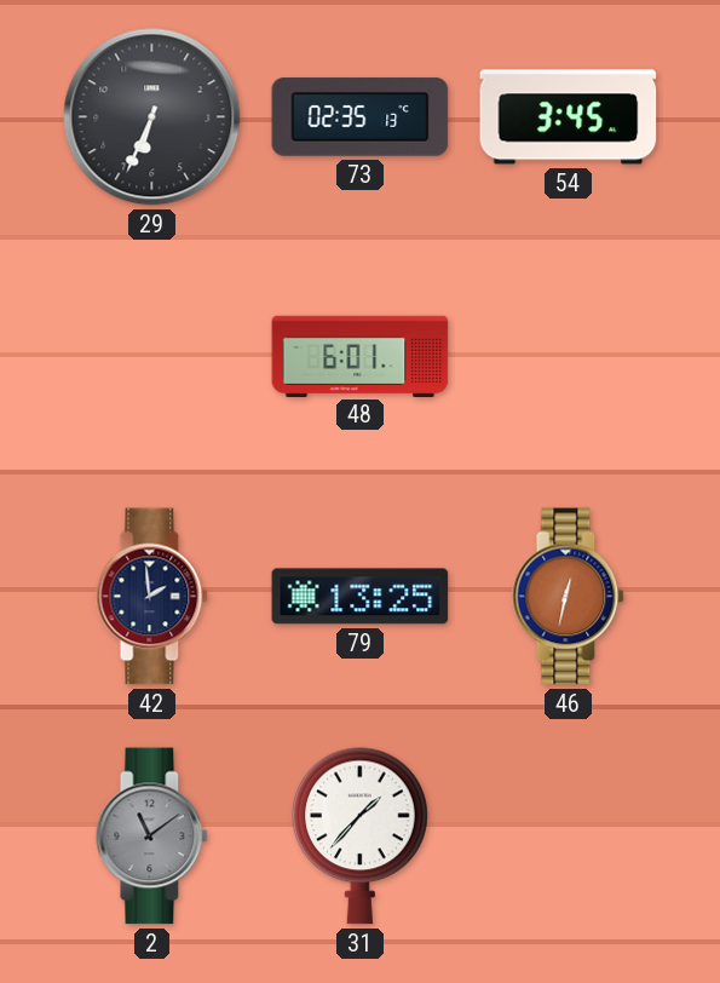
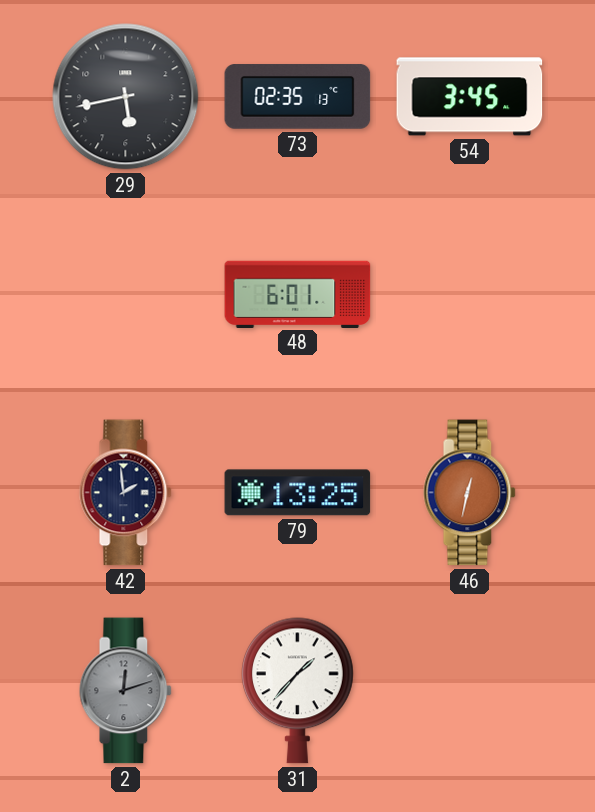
29: 6:34 -> 5:43
2: 11:09 -> 12:12
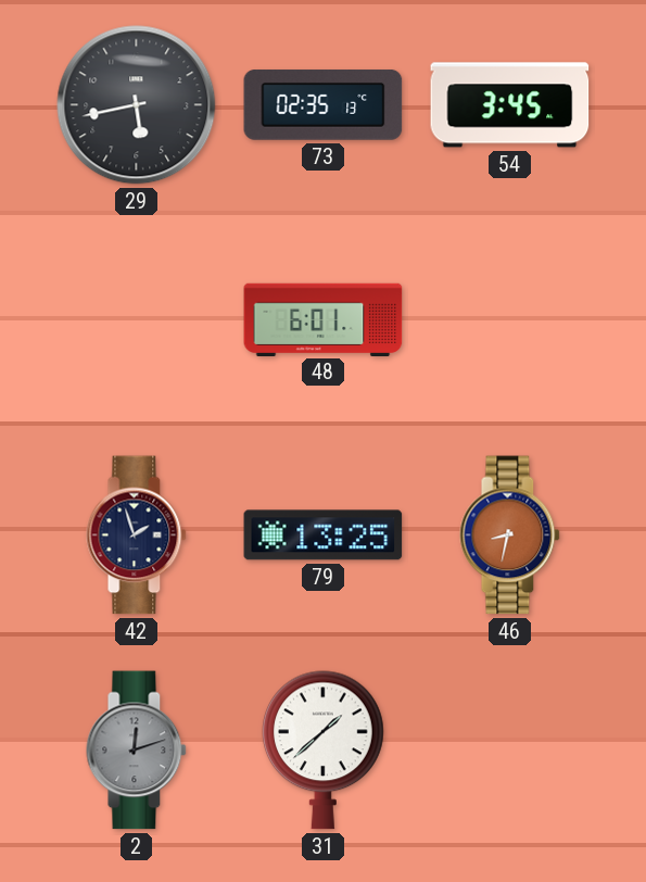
42: 1:59 -> 1:57
46: 12:32 -> 8:32
31: 1:37 -> 1:38
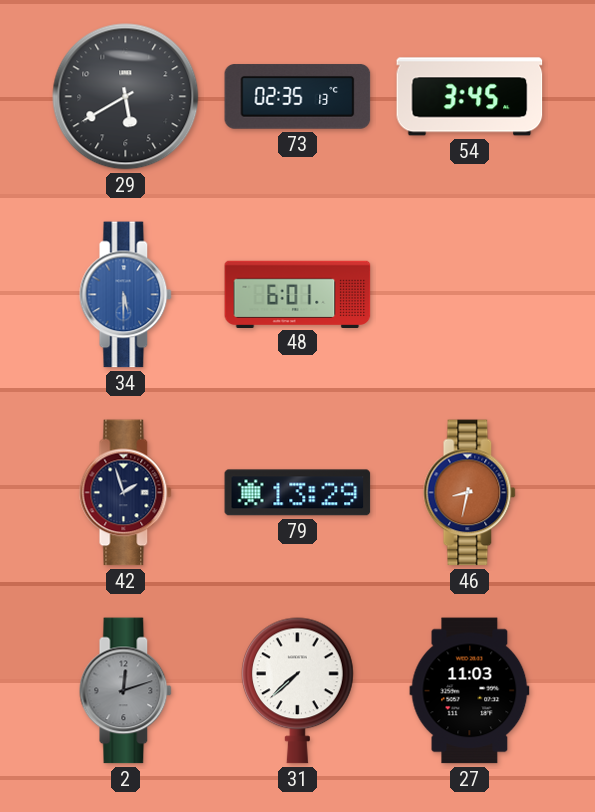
29: 5:43 -> 5:40
34: none -> 5:30
79: 13:25 -> 13:29
31: 1:38 -> 7:38
27: none -> 11:03
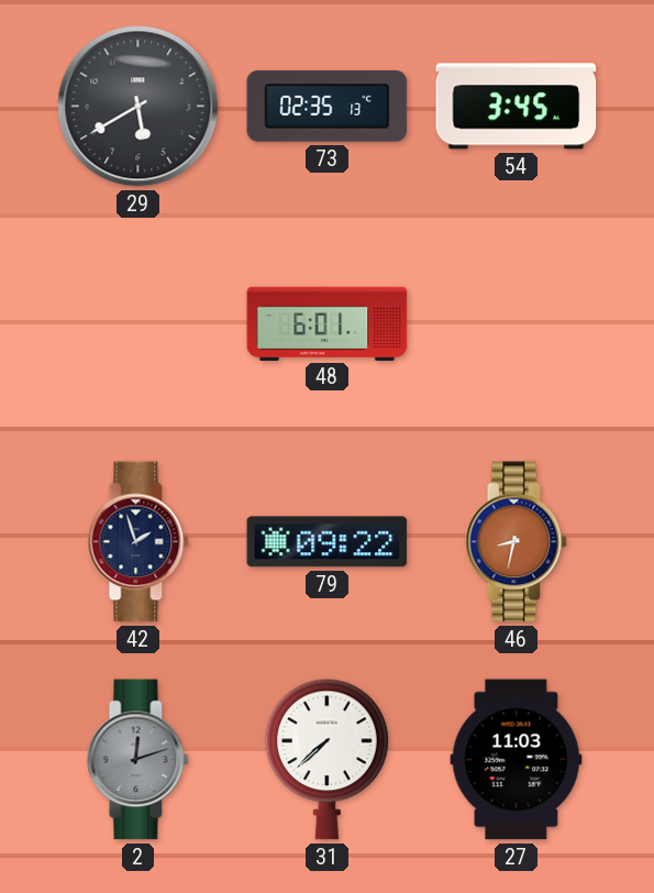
34: 5:30 -> none
79: 13:29 -> 09:22
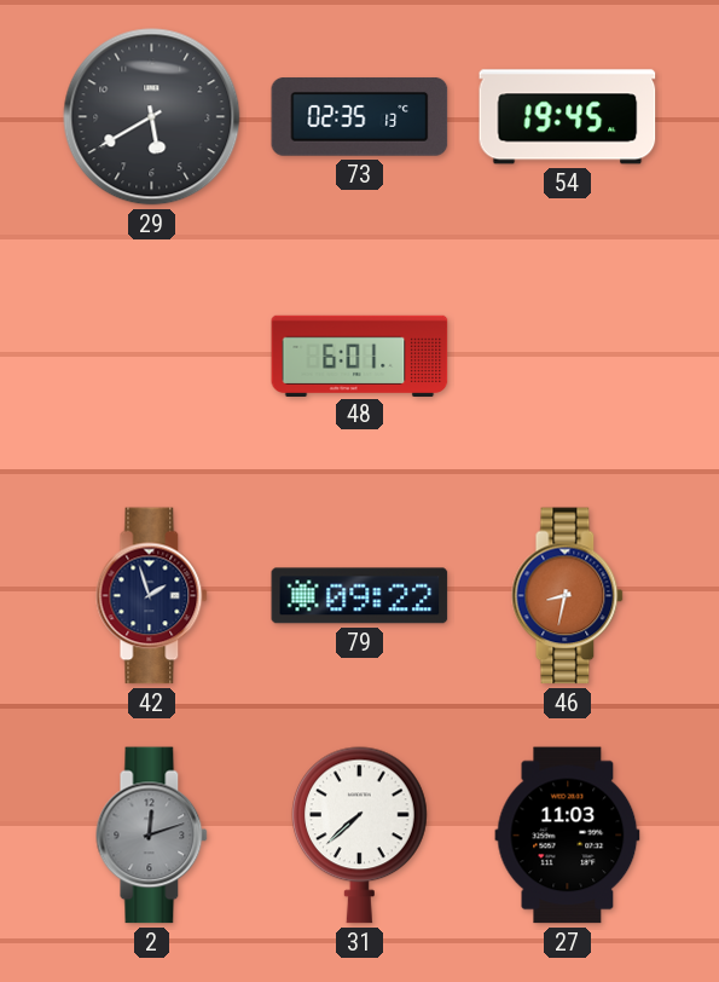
54: 3:45 -> 19:45
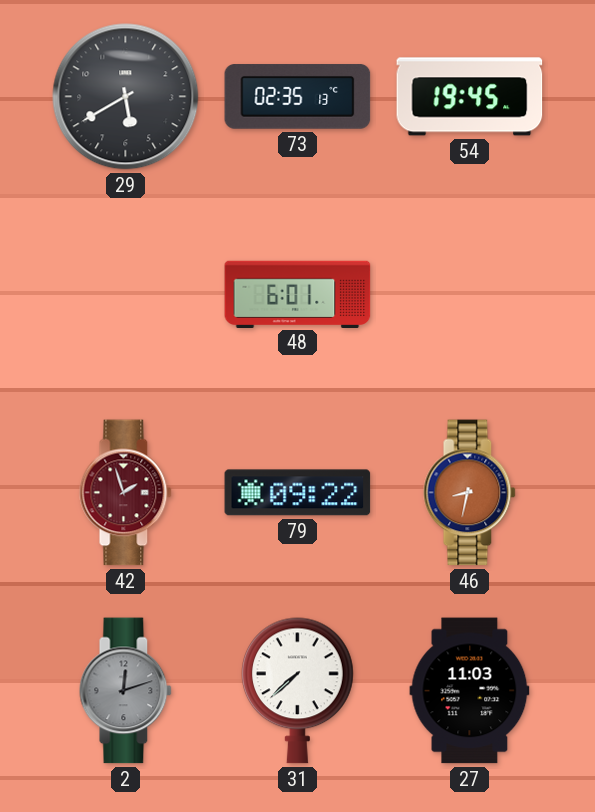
42 dial: navy -> burgundy
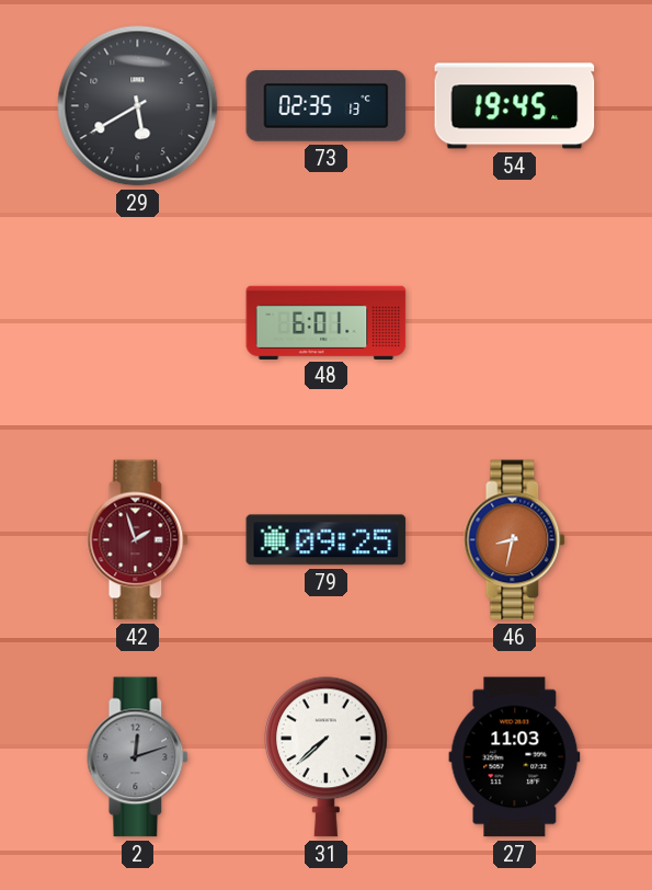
79: 09:22 -> 09:25
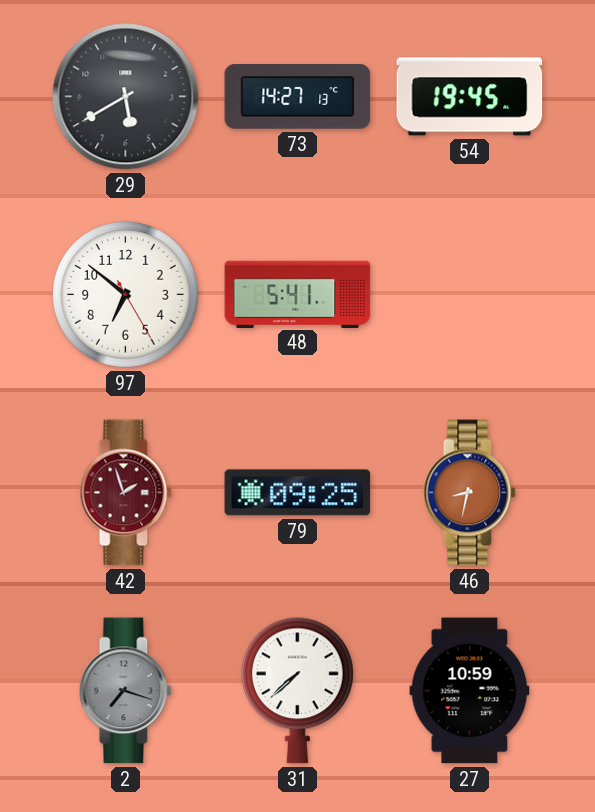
73: 02:35 -> 14:27
97: none -> 6:51
48: 6:01 -> 5:41
2: 12:12 -> 7:18
27: 11:03 -> 10:59
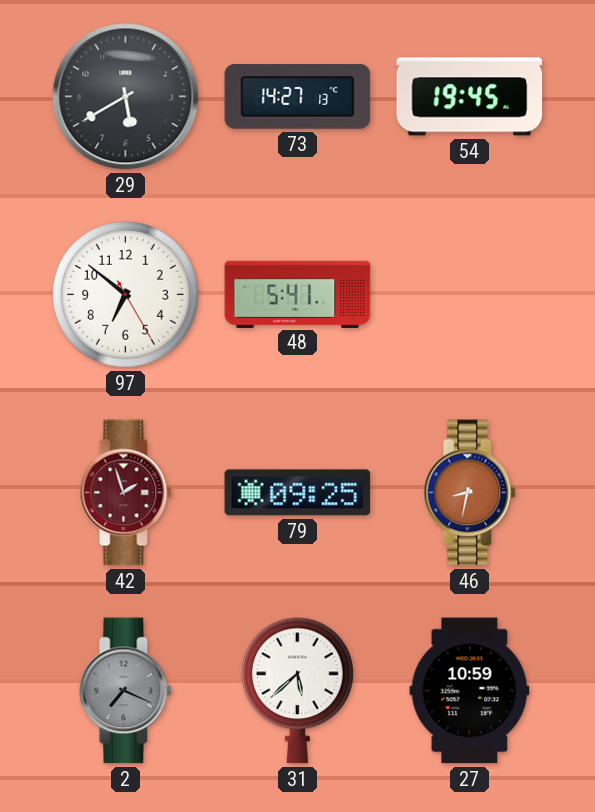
2: 7:18 -> 7:19
31: 7:38 -> 5:38
